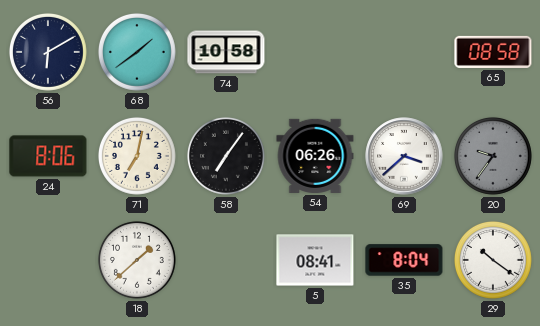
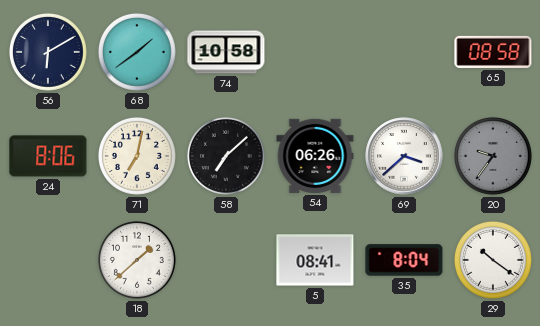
58: 7:06 -> 7:08
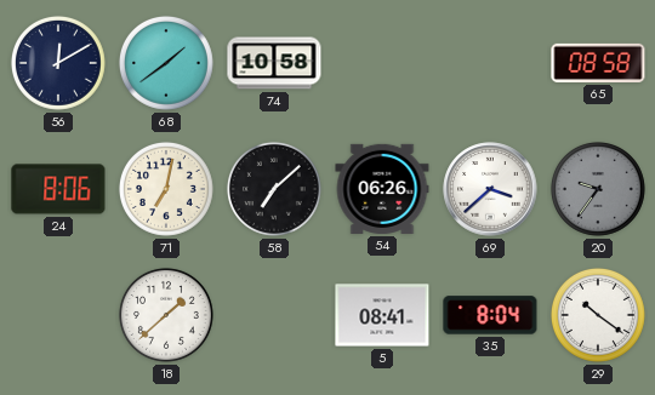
56: 6:10 -> 12:10
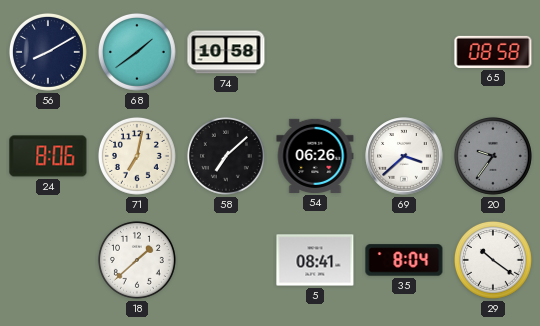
56: 12:10 -> 8:10
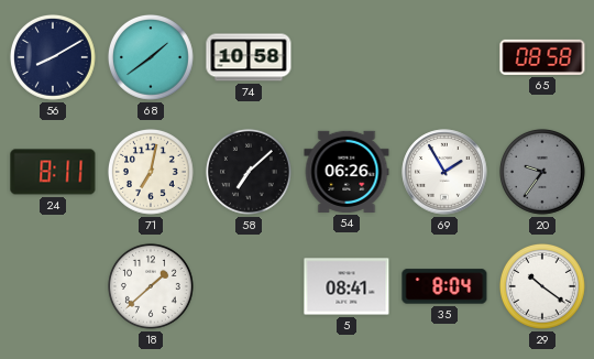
24: 8:06 -> 8:11
69: 3:38 -> 1:55
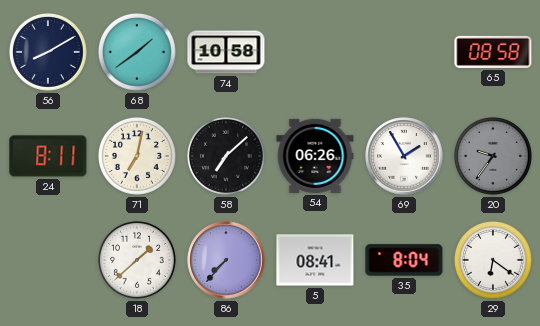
86: none -> 7:37
29: 10:21 -> 6:21
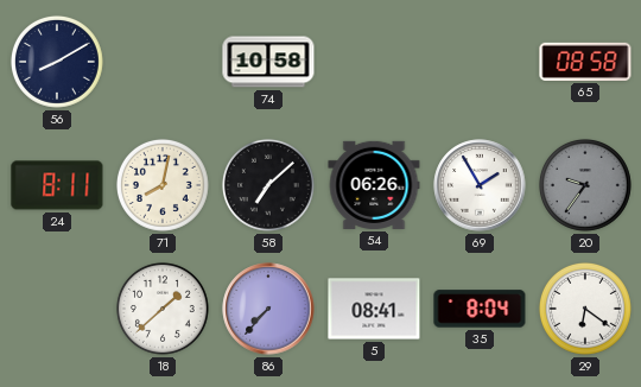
68: 1:39 -> none
71: 7:02 -> 8:02
